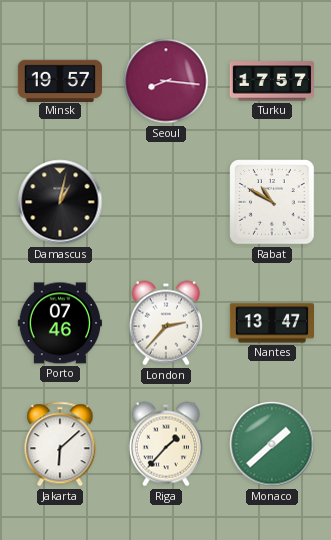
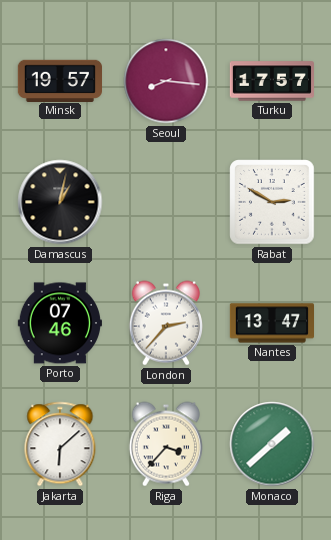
Rabat: 10:50 -> 2:50
Riga: 1:37 -> 3:37
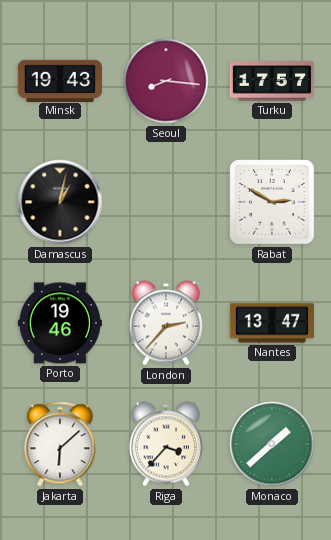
Minsk: 19:57 -> 19:43
Porto: 07:46 -> 19:46
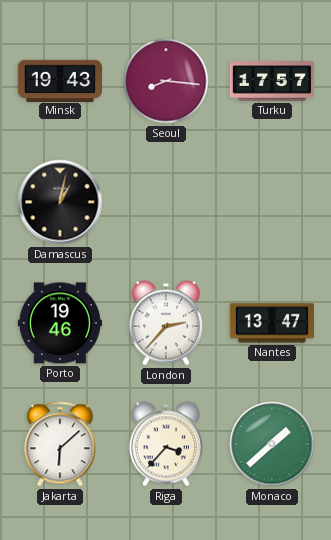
Rabat: 2:50 -> none
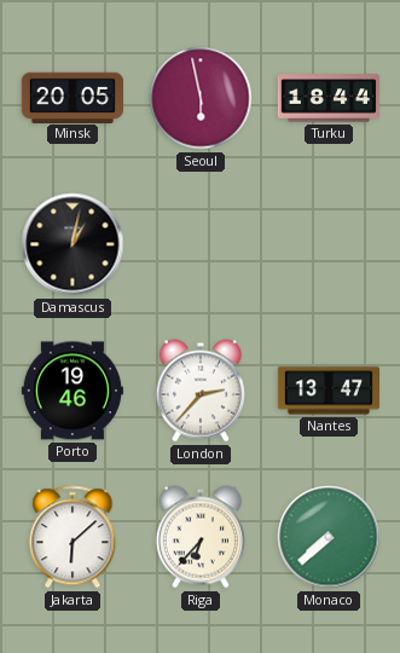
Minsk: 19:43 -> 20:05
Seoul: 8:16 -> 5:58
Turku: 17:57 -> 18:44
Riga: 3:37 -> 6:37
Monaco: 1:38 -> 7:38
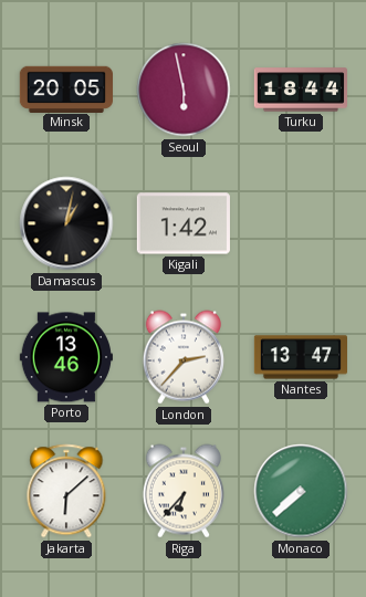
Kigali: none -> 1:42
Porto: 19:46 -> 13:46
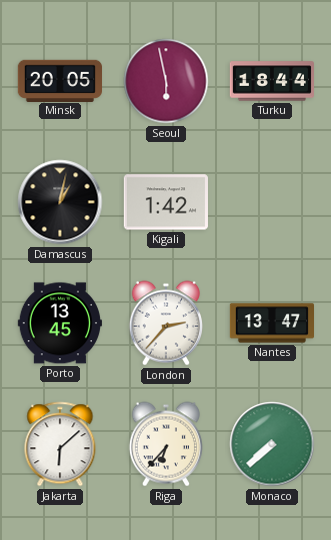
Porto: 13:46 -> 13:45
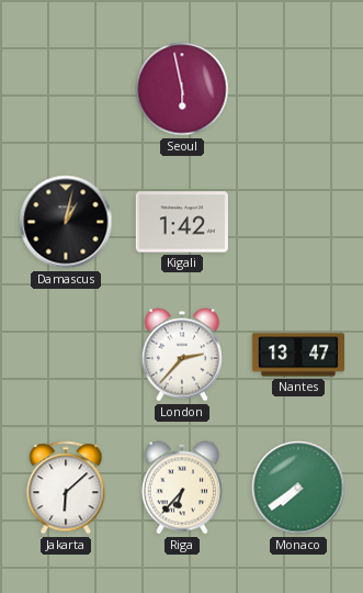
Minsk: 20:05 -> none
Turku: 18:44 -> none
Porto: 13:45 -> none
Monaco: 7:38 -> 7:39
